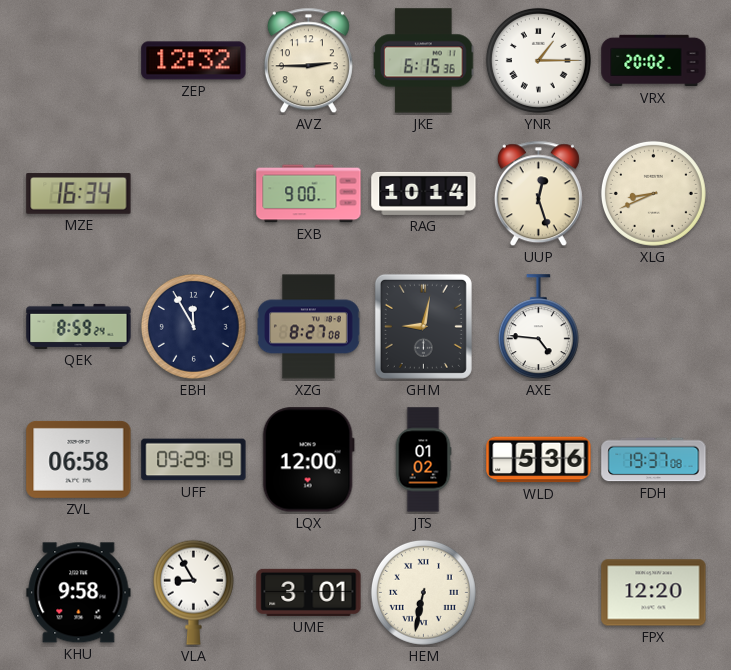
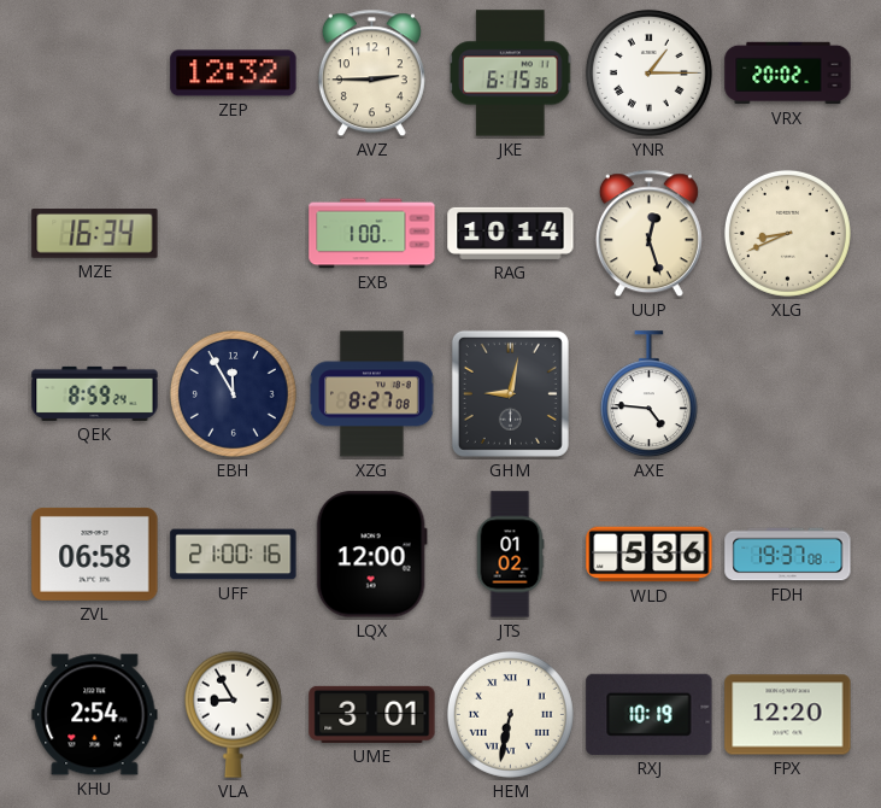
EXB: 9:00 -> 1:00
UFF: 09:29 -> 21:00
KHU: 9:58 -> 2:54
RXJ: none -> 10:19
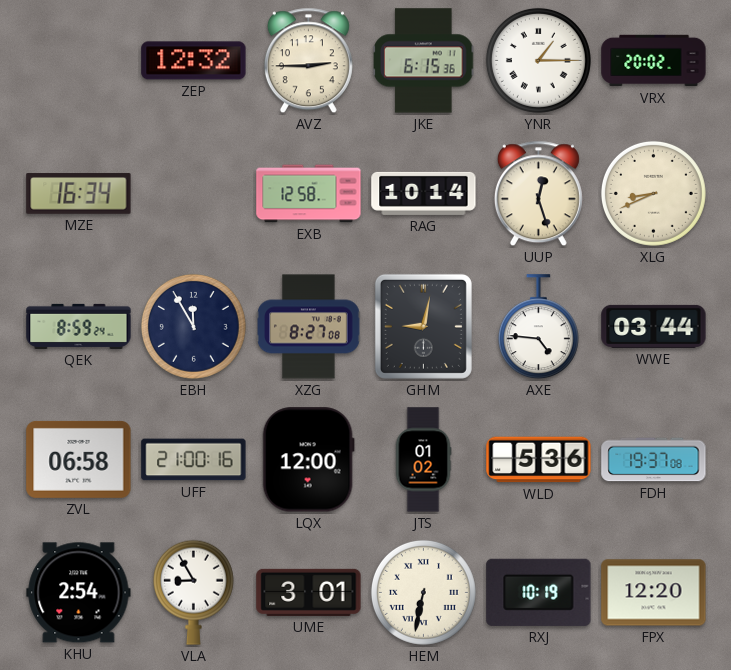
EXB: 1:00 -> 12:58
WWE: none -> 03:44
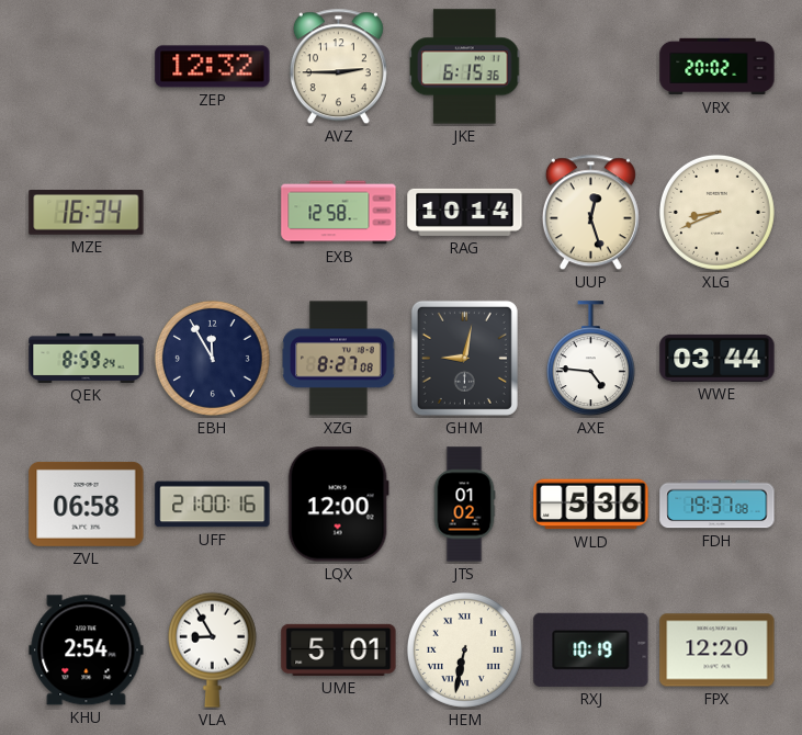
YNR: 1:15 -> none
UME: 3:01 -> 5:01
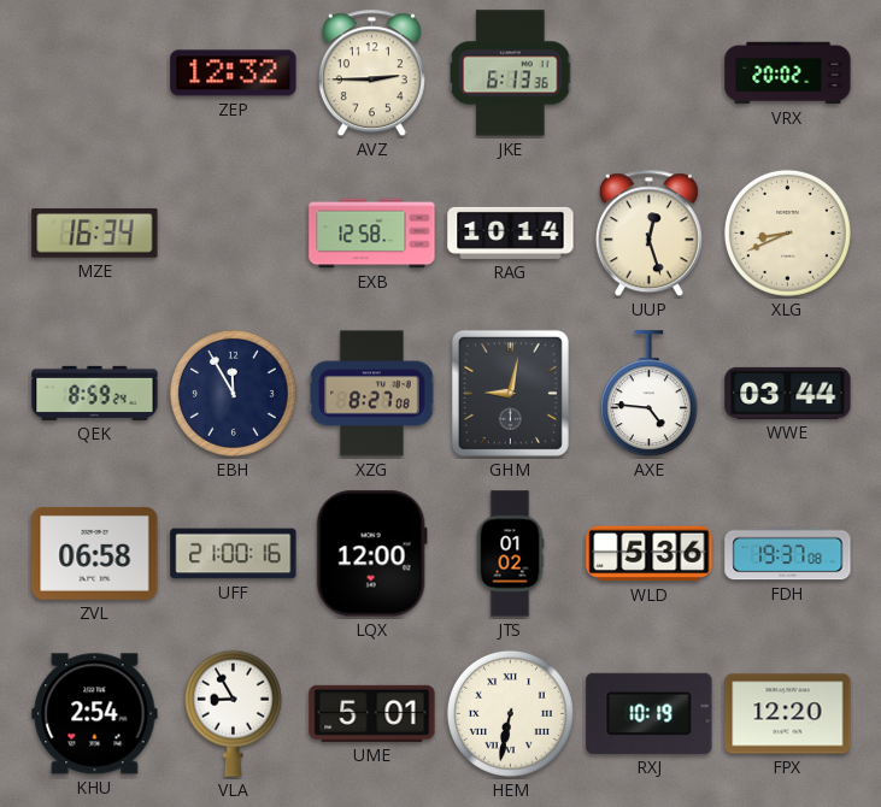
JKE: 6:15 -> 6:13
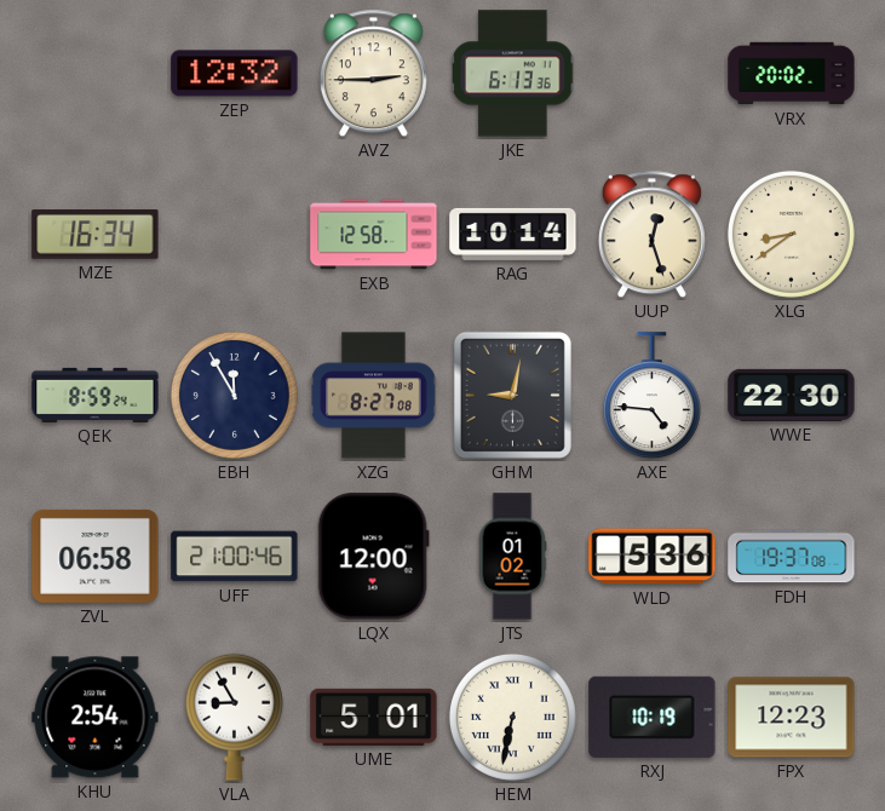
XLG: 8:41 -> 8:39
WWE: 03:44 -> 22:30
UFF: 21:00:16 -> 21:00:46
FPX: 12:20 -> 12:23
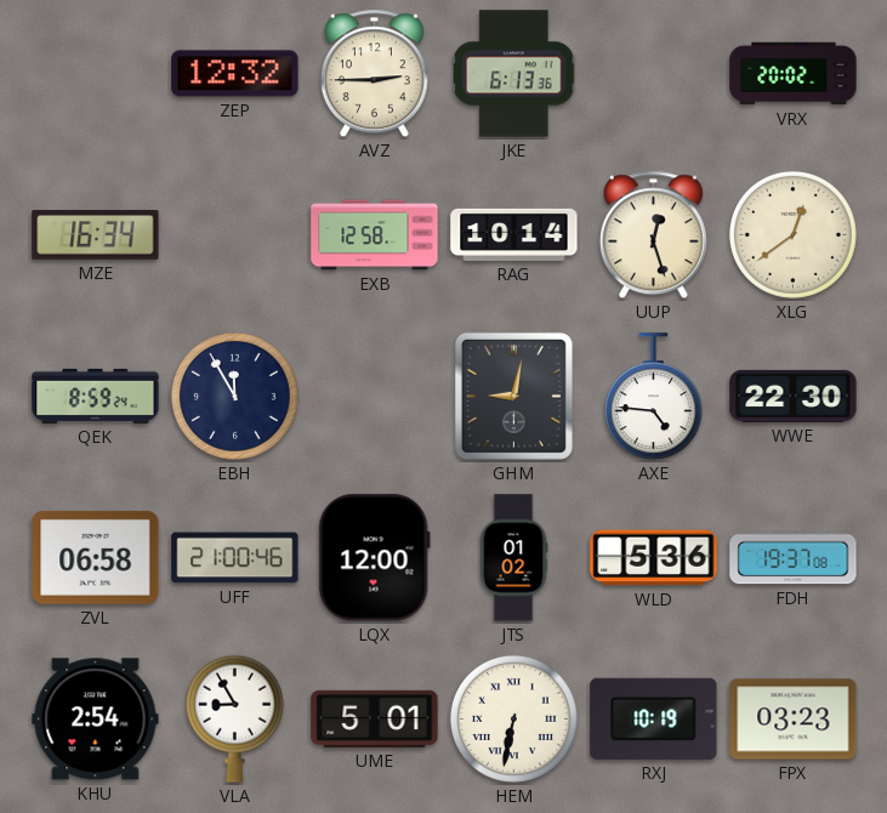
XLG: 8:39 -> 12:39
XZG: 8:27 -> none
FPX: 12:23 -> 03:23
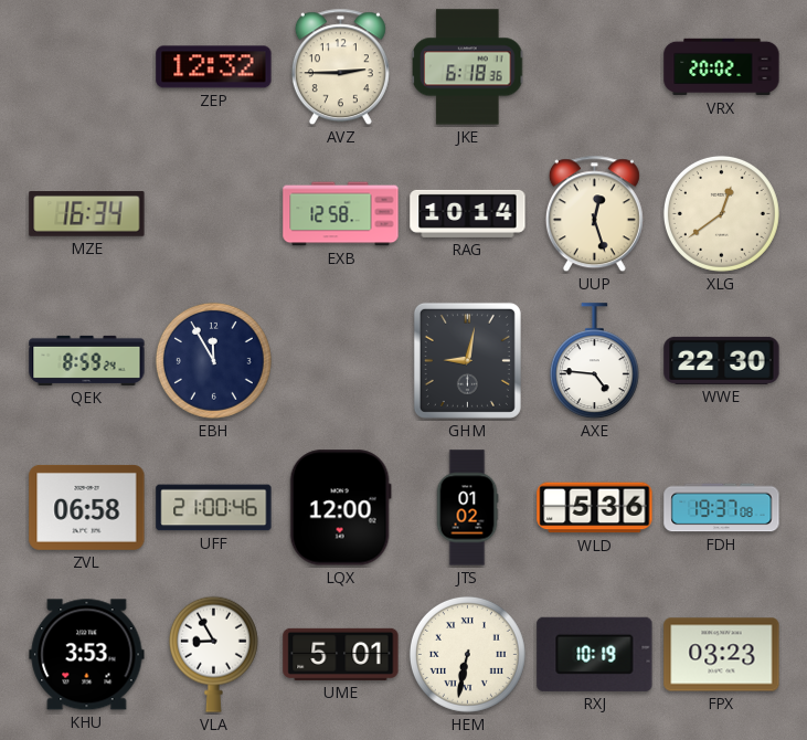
JKE: 6:13 -> 6:18
KHU: 2:54 -> 3:53
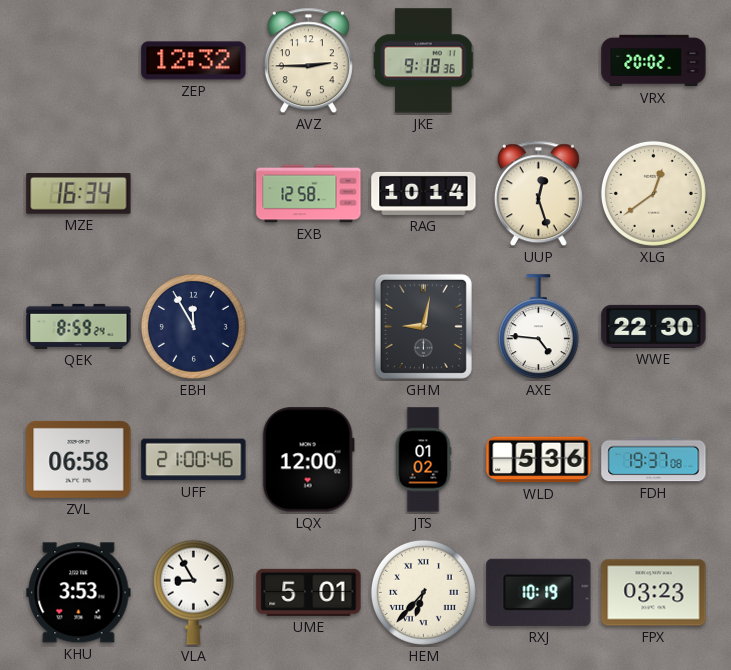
JKE: 6:18 -> 9:18
HEM: 6:32 -> 6:37
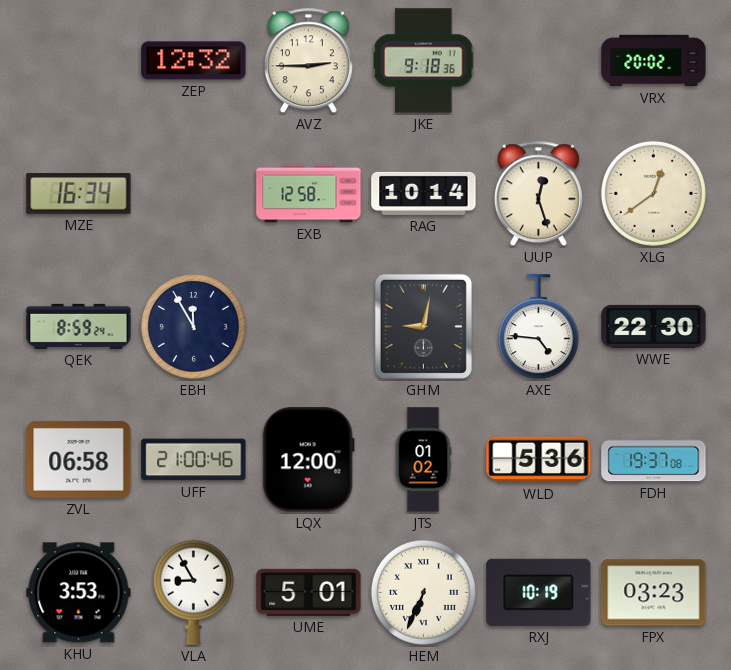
HEM: 6:37 -> 6:34
